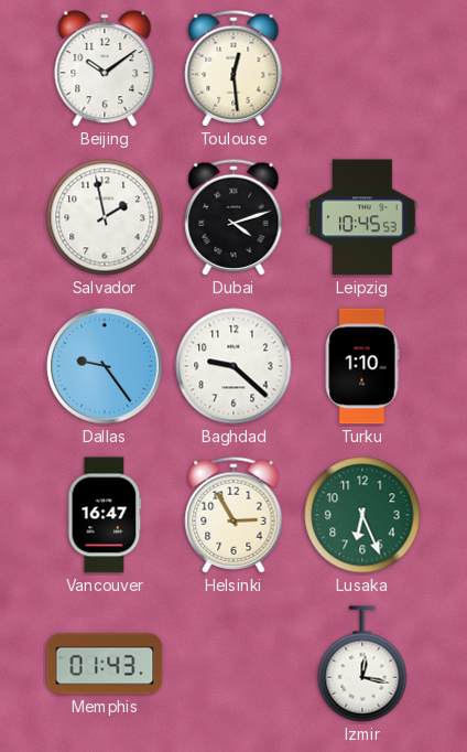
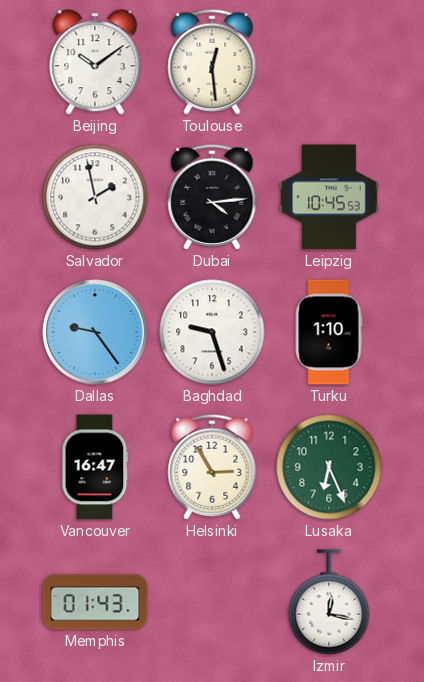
Dubai: 4:12 -> 4:14
Baghdad: 9:22 -> 9:27
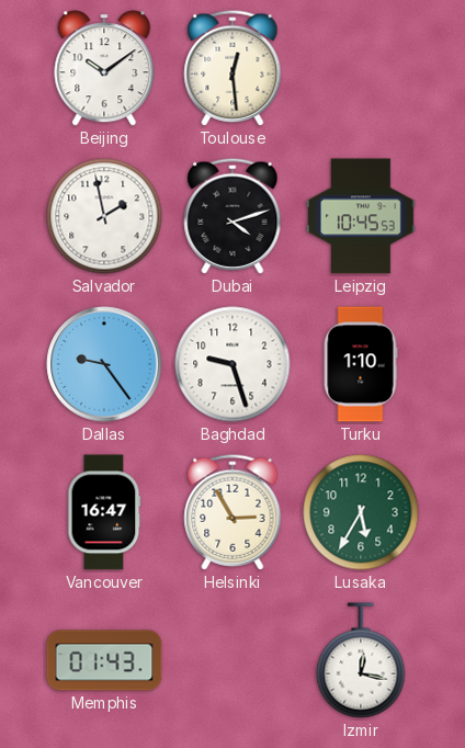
Dubai: 4:14 -> 4:12
Lusaka: 6:26 -> 5:35
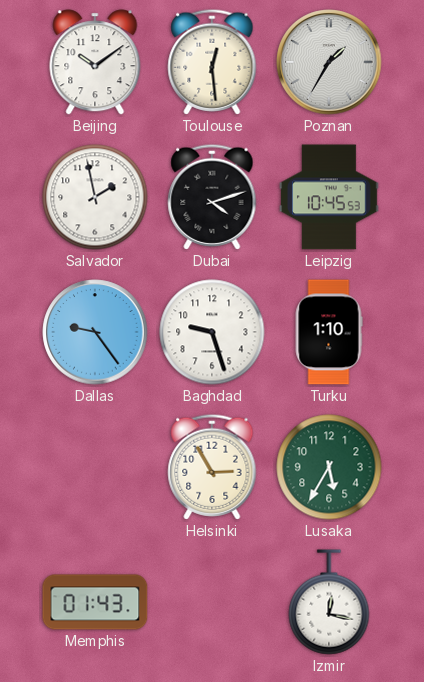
Poznan: none -> 1:35
Vancouver: 16:47 -> none
